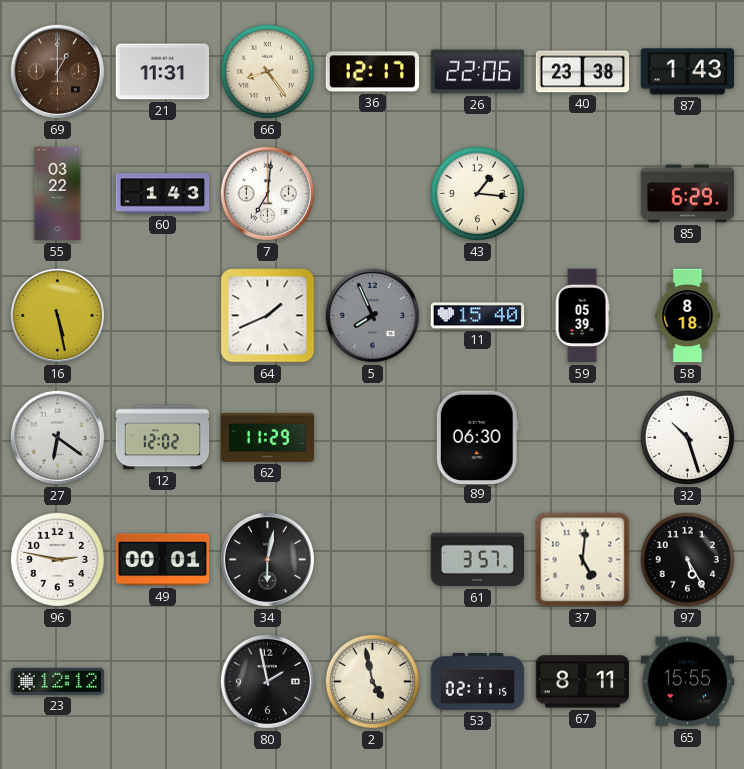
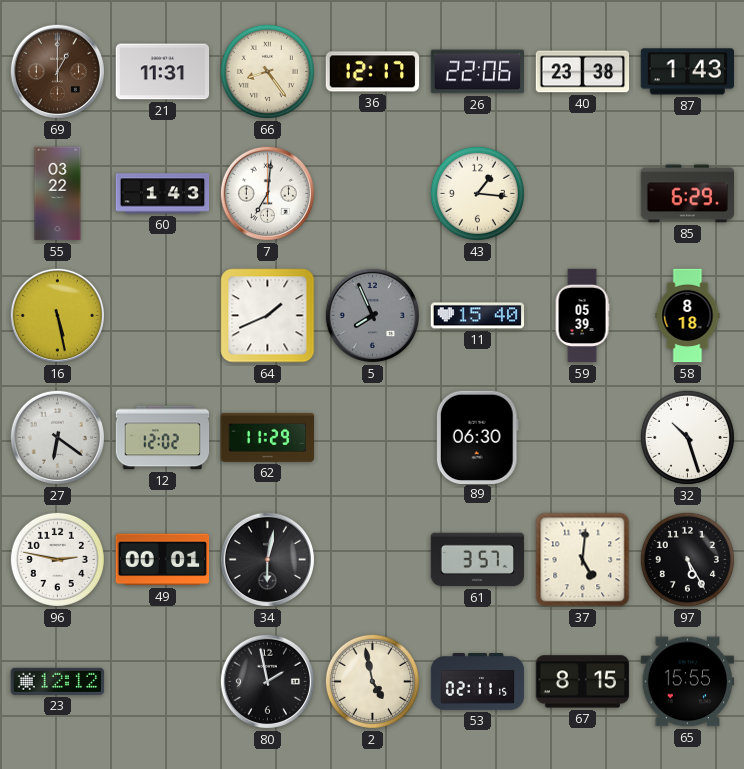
67: 8:11 -> 8:15
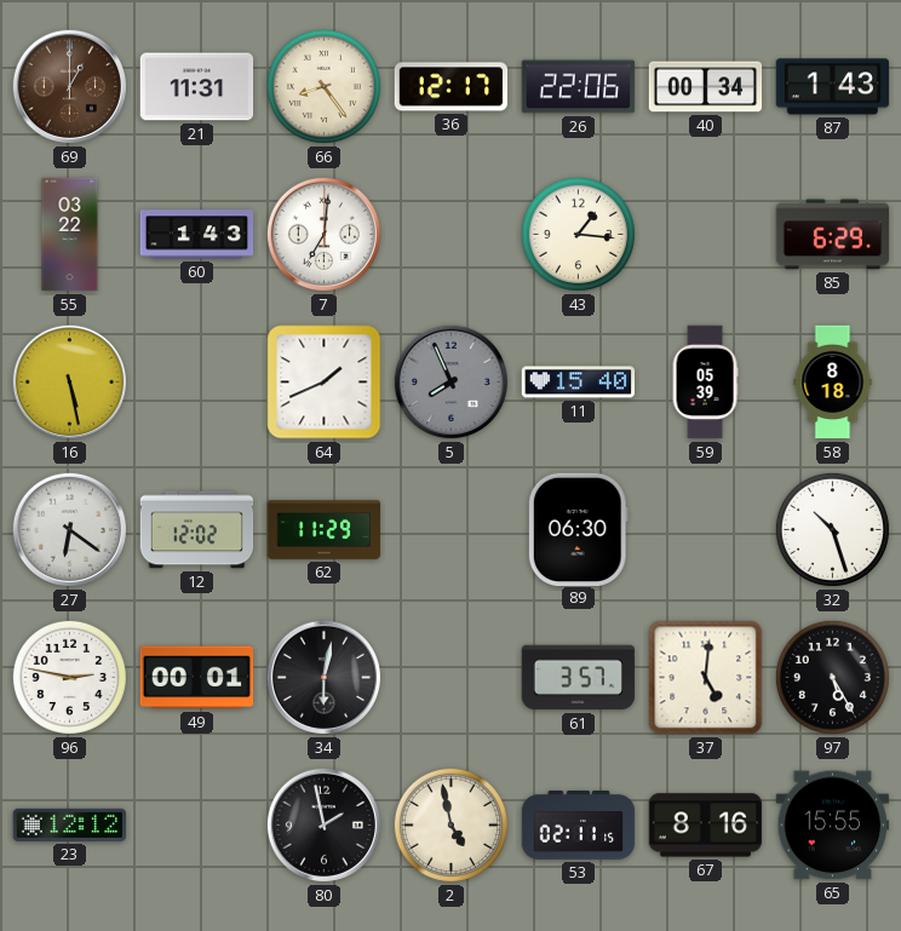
40: 23:38 -> 00:34
67: 8:15 -> 8:16
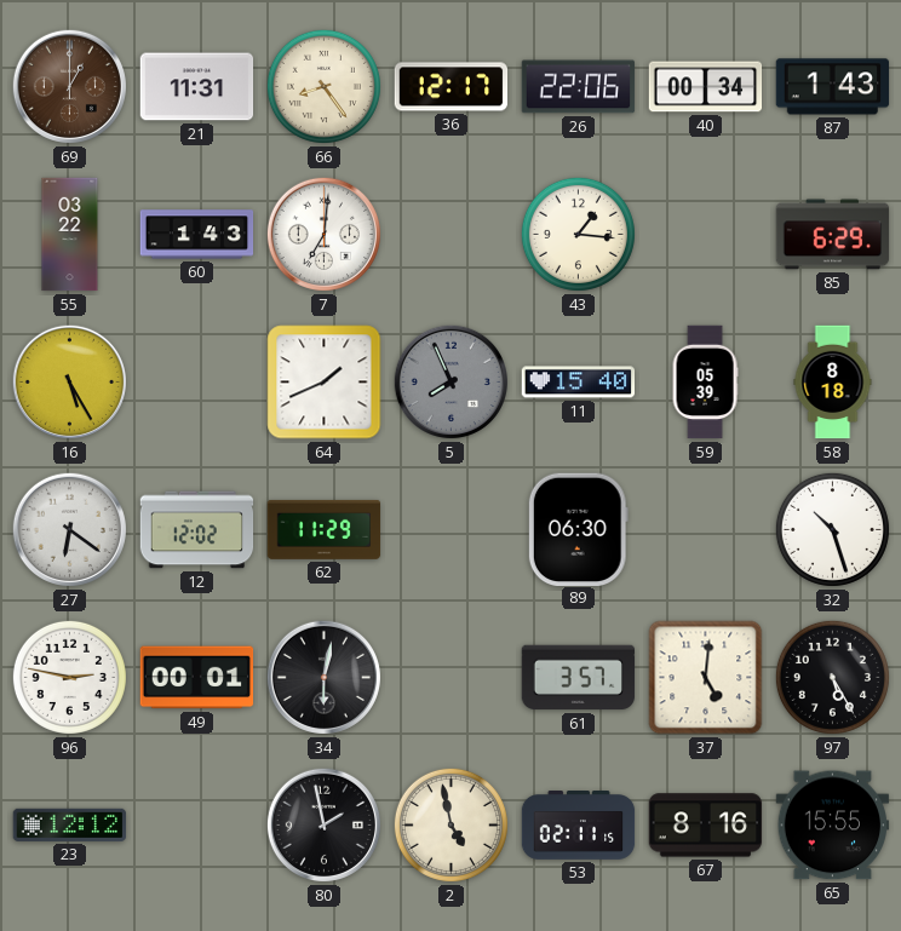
16: 5:28 -> 5:25
